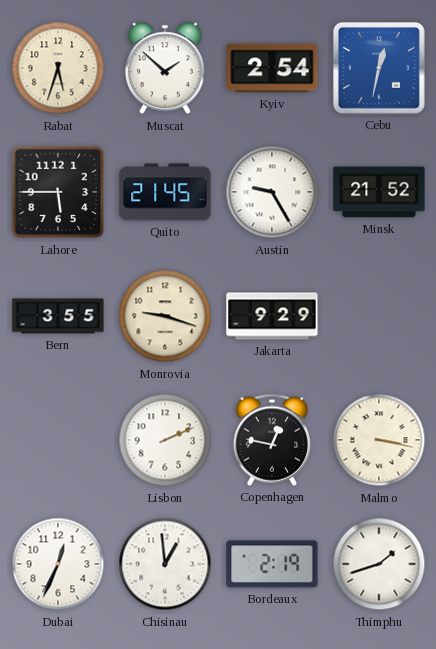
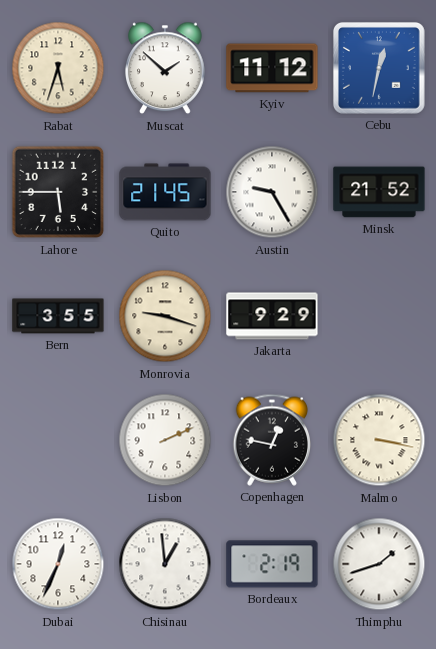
Kyiv: 2:54 -> 11:12
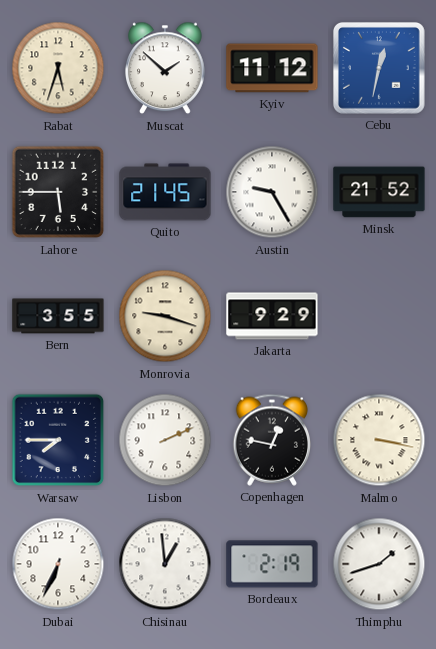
Warsaw: none -> 7:45
Dubai: 12:34 -> 6:34
